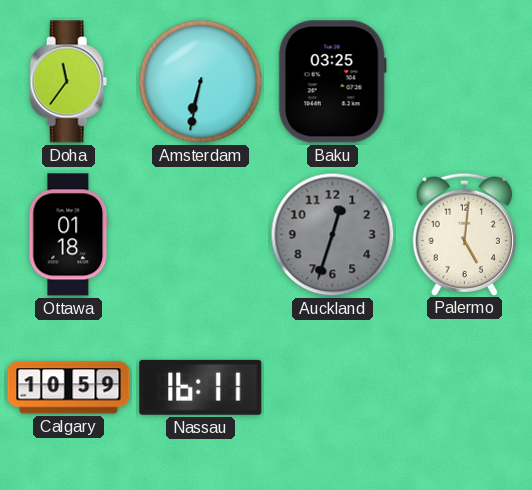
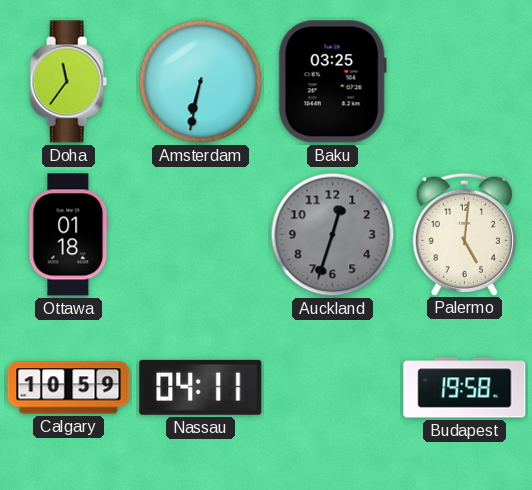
Nassau: 16:11 -> 04:11
Budapest: none -> 19:58
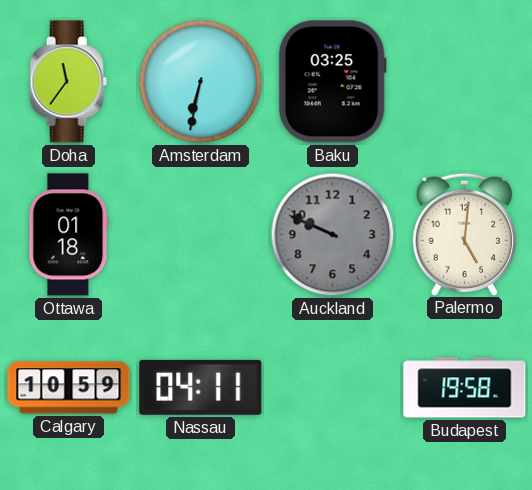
Auckland: 12:33 -> 9:49
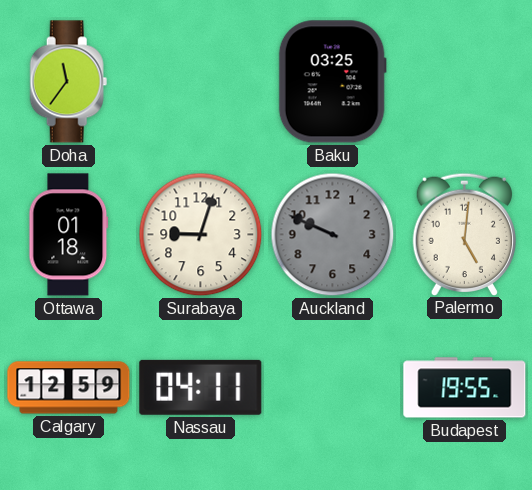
Amsterdam: 6:32 -> none
Surabaya: none -> 9:03
Calgary: 10:59 -> 12:59
Budapest: 19:58 -> 19:55
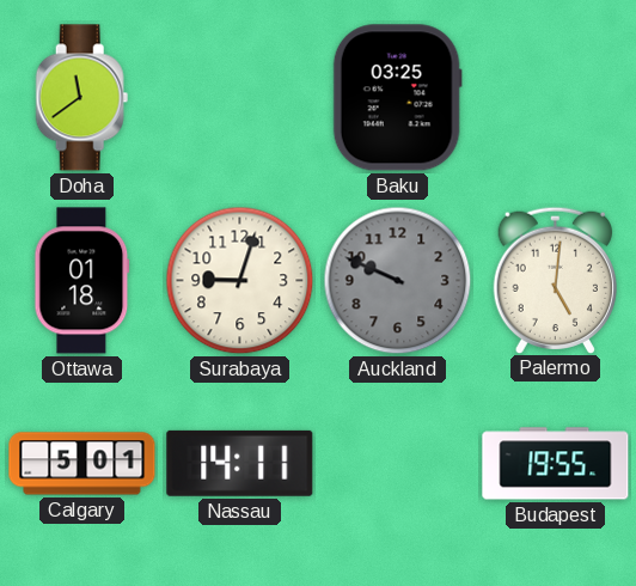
Doha: 11:36 -> 11:39
Calgary: 12:59 -> 5:01
Nassau: 04:11 -> 14:11
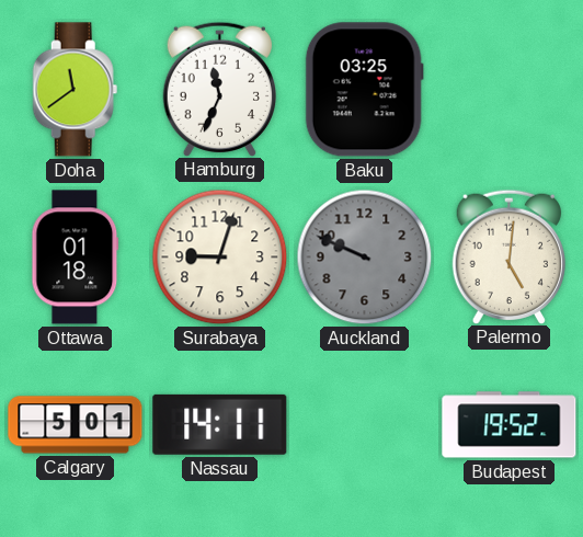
Hamburg: none -> 11:34
Budapest: 19:55 -> 19:52
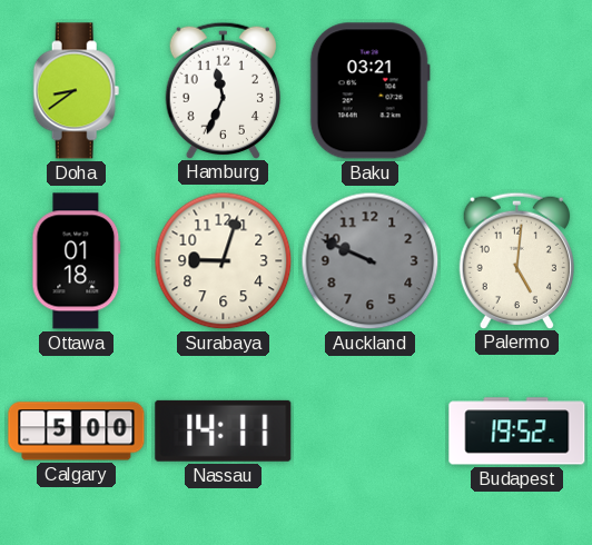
Doha: 11:39 -> 8:39
Baku: 03:25 -> 03:21
Calgary: 5:01 -> 5:00
